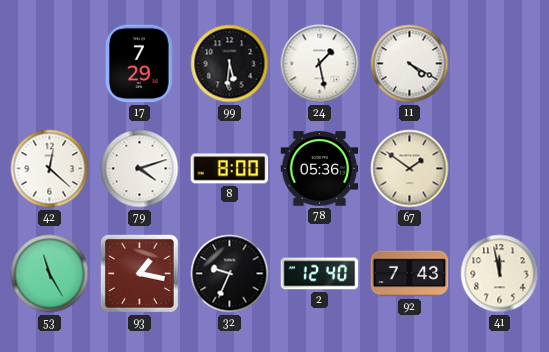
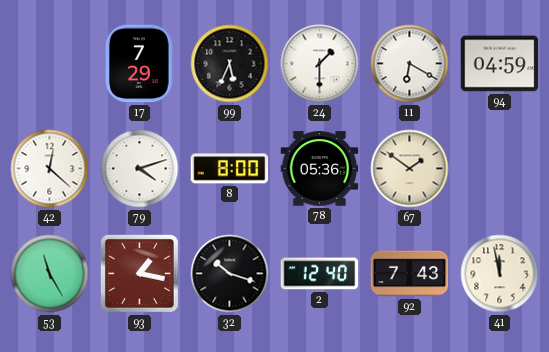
99: 5:31 -> 5:34
24: 1:28 -> 1:30
11: 4:20 -> 6:20
94: none -> 04:59
32: 9:34 -> 10:18
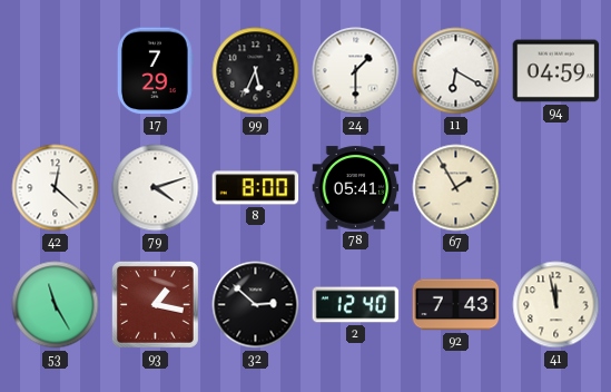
78: 05:36 -> 05:41
67: 1:51 -> 1:55
32: 10:18 -> 2:52
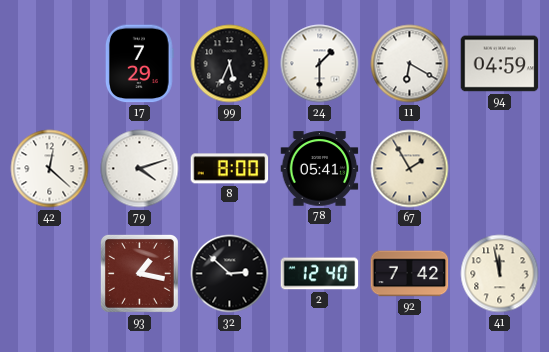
53: 11:25 -> none
92: 7:43 -> 7:42
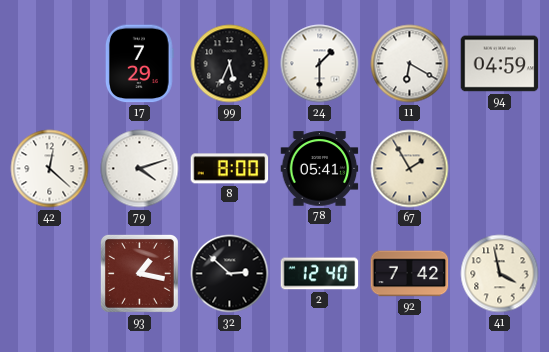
41: 11:58 -> 3:58
